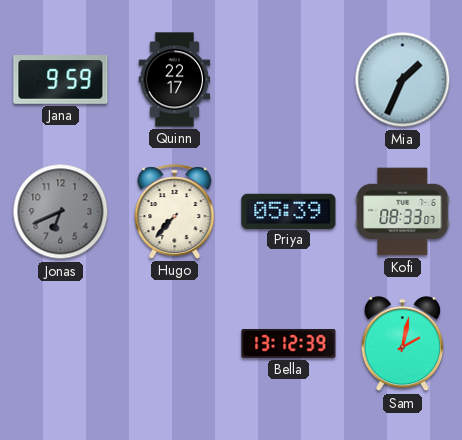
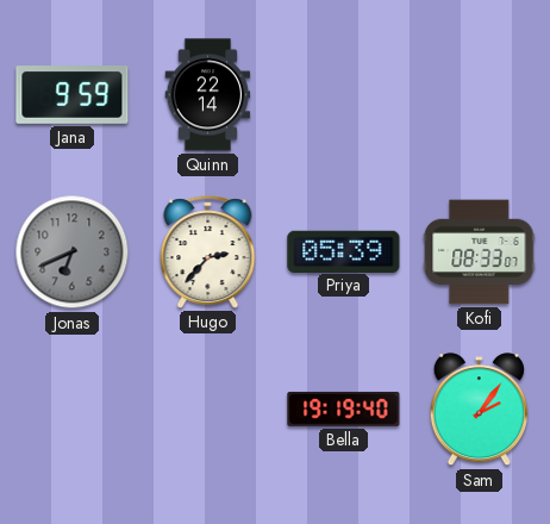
Quinn: 22:17 -> 22:14
Mia: 1:34 -> none
Hugo: 7:37 -> 2:37
Bella: 13:12 -> 19:19
Sam: 2:02 -> 2:06
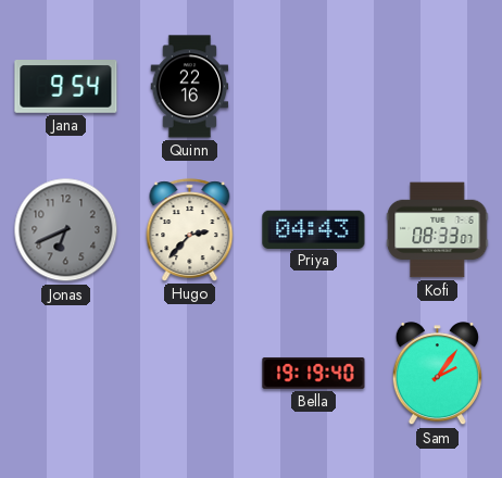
Jana: 9:59 -> 9:54
Quinn: 22:14 -> 22:16
Priya: 05:39 -> 04:43
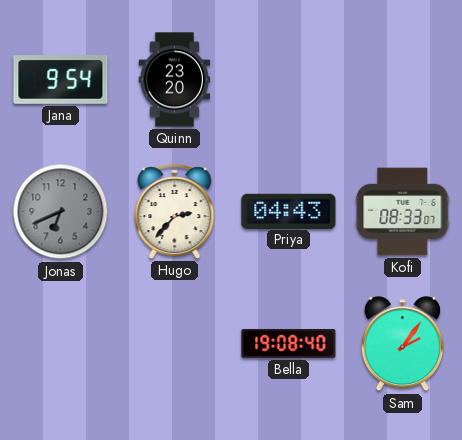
Quinn: 22:16 -> 23:20
Bella: 19:19 -> 19:08
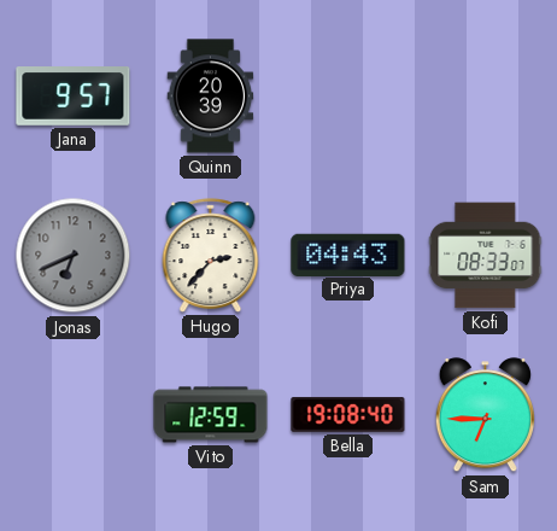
Jana: 9:54 -> 9:57
Quinn: 23:20 -> 20:39
Vito: none -> 12:59
Sam: 2:06 -> 6:45
